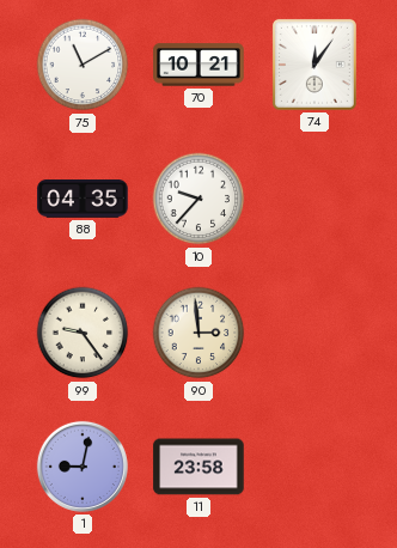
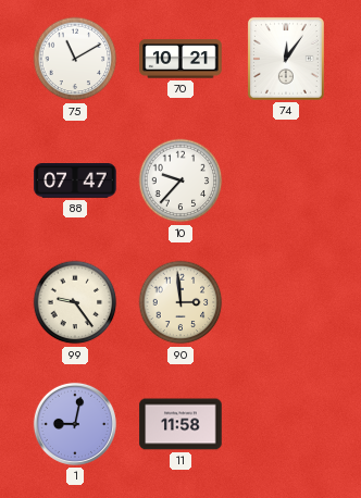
88: 04:35 -> 07:47
11: 23:58 -> 11:58
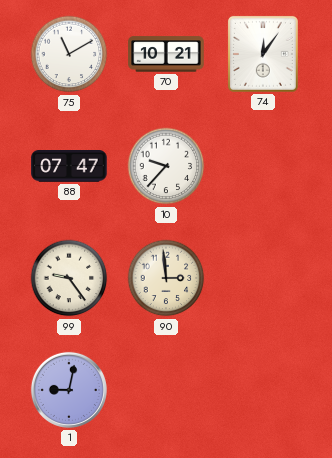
11: 11:58 -> none
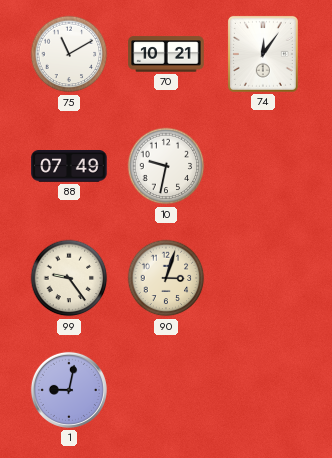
88: 07:47 -> 07:49
10: 9:37 -> 9:32
90: 2:59 -> 3:03
